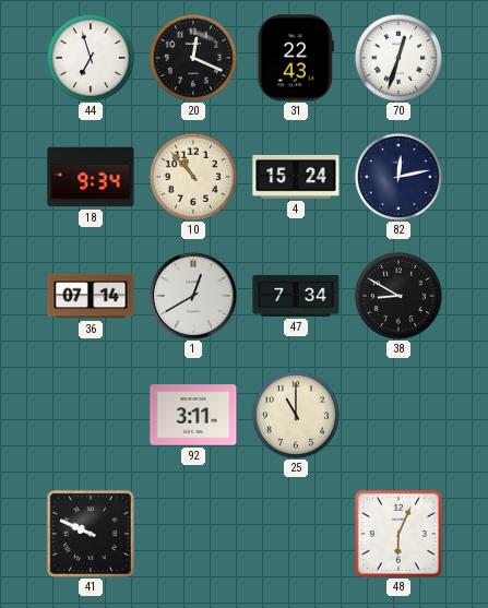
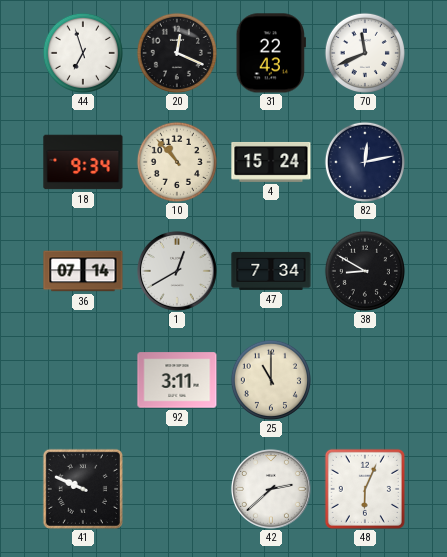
70: 12:33 -> 11:41
42: none -> 2:38
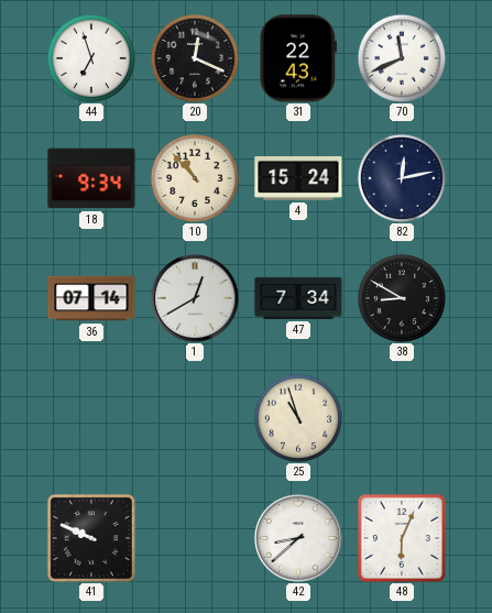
92: 3:11 -> none
25: 11:00 -> 10:57
42: 2:38 -> 8:38
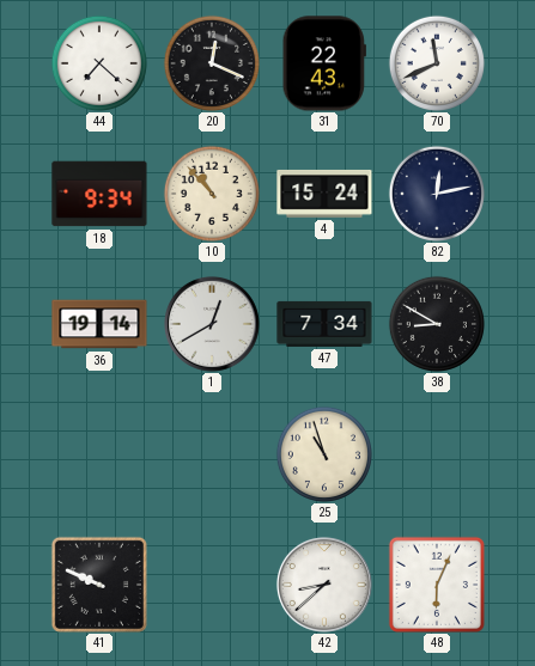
44: 6:57 -> 7:22
36: 07:14 -> 19:14
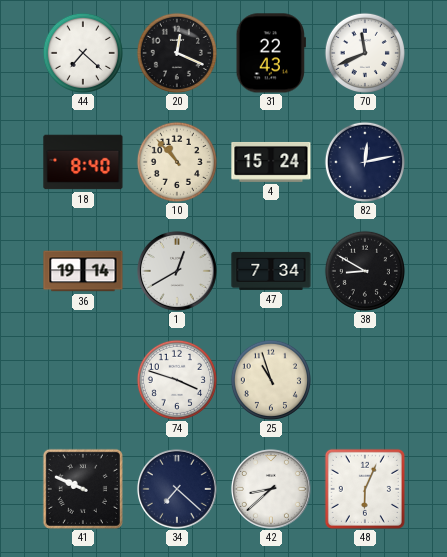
18: 9:34 -> 8:40
74: none -> 3:48
34: none -> 7:22
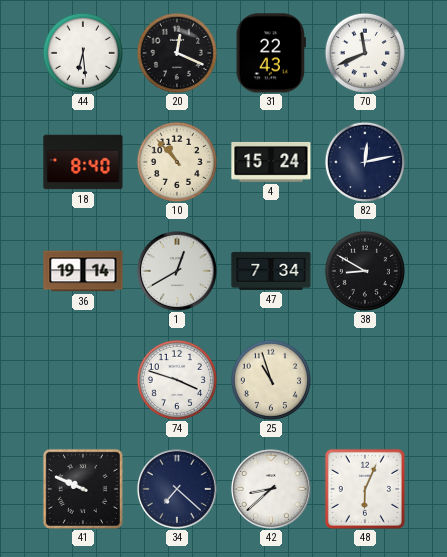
44: 7:22 -> 6:29
